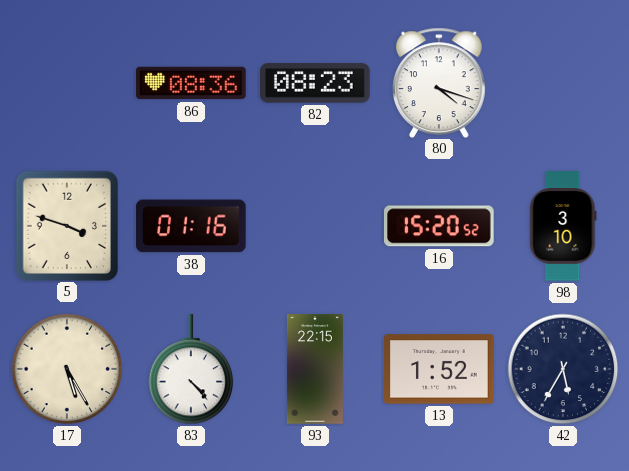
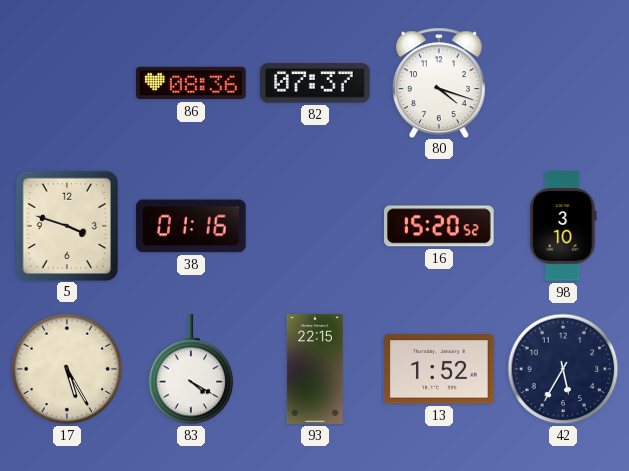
82: 08:23 -> 07:37
83: 4:23 -> 4:20
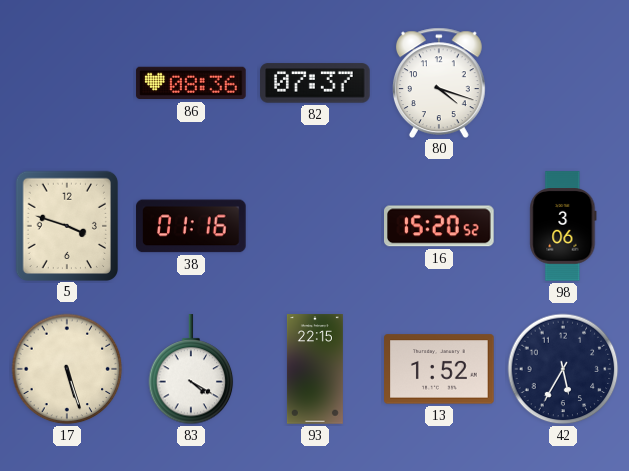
98: 3:10 -> 3:06
17: 5:25 -> 5:27
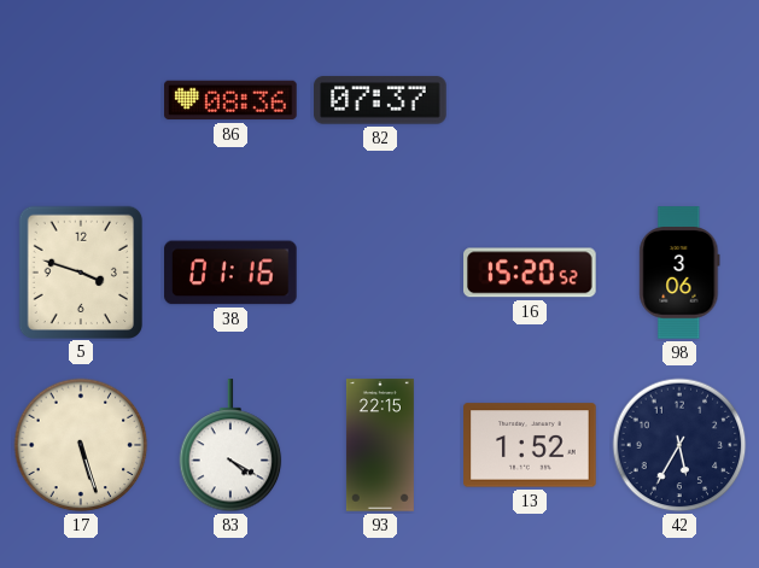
80: 4:18 -> none
